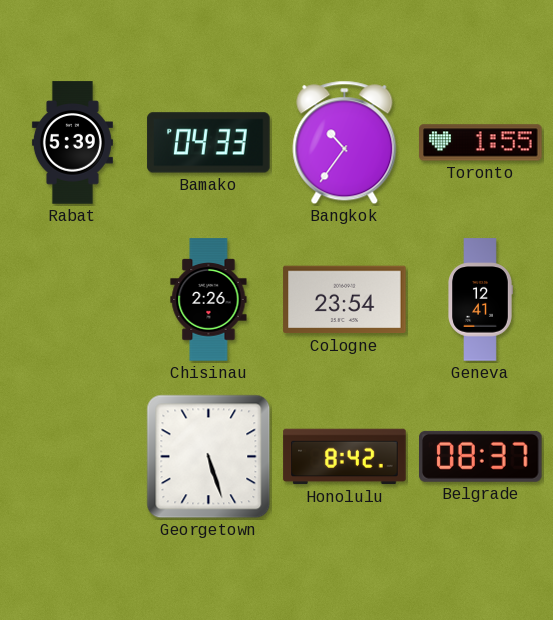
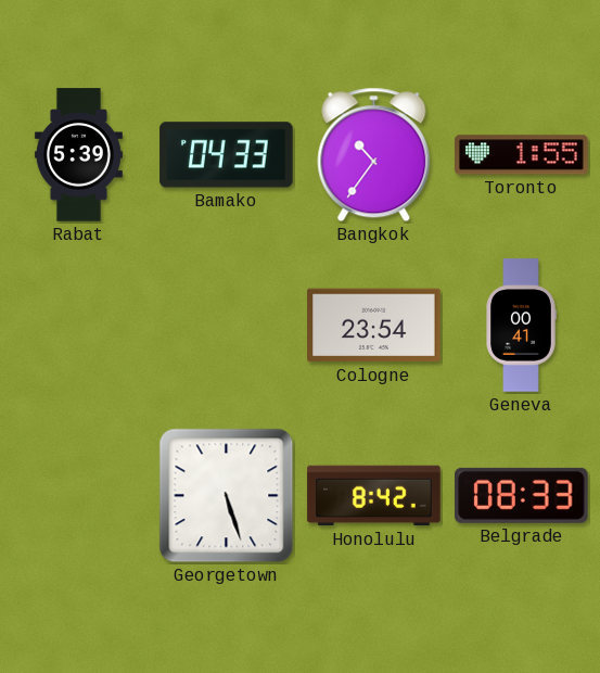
Chisinau: 2:26 -> none
Geneva: 12:41 -> 00:41
Belgrade: 08:37 -> 08:33
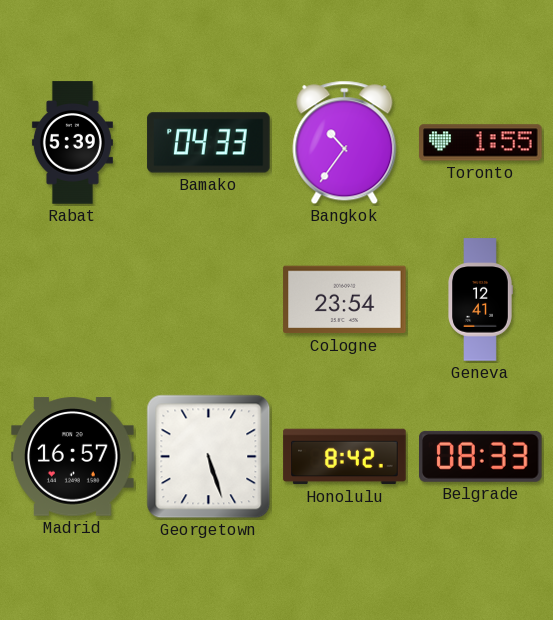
Geneva: 00:41 -> 12:41
Madrid: none -> 16:57
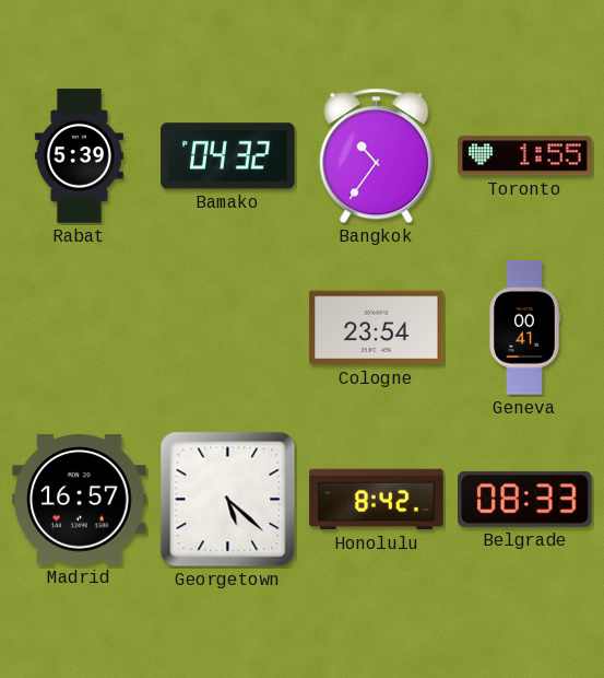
Bamako: 04:33 -> 04:32
Geneva: 12:41 -> 00:41
Georgetown: 5:27 -> 5:22
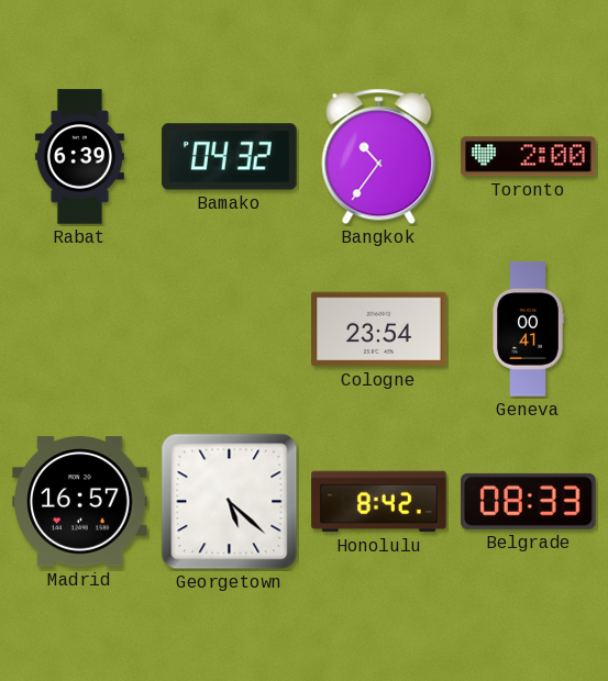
Rabat: 5:39 -> 6:39
Toronto: 1:55 -> 2:00
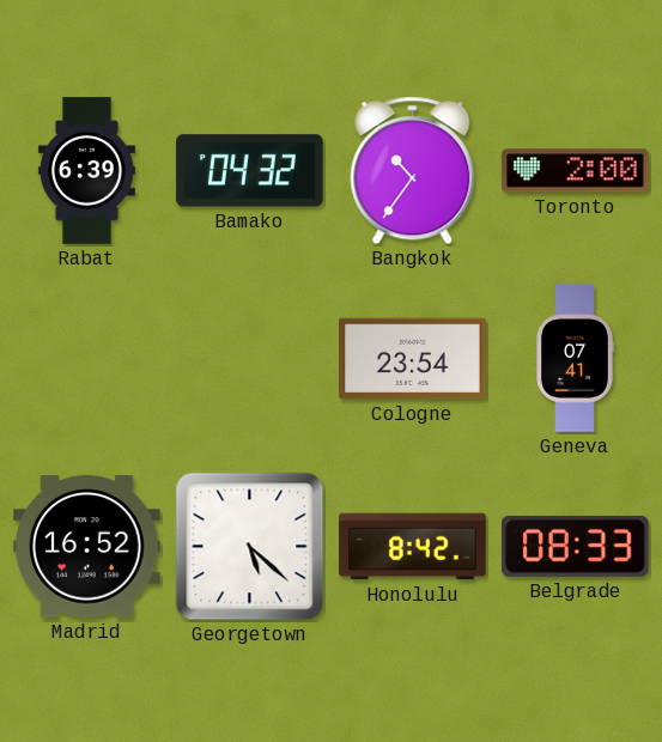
Geneva: 00:41 -> 07:41
Madrid: 16:57 -> 16:52
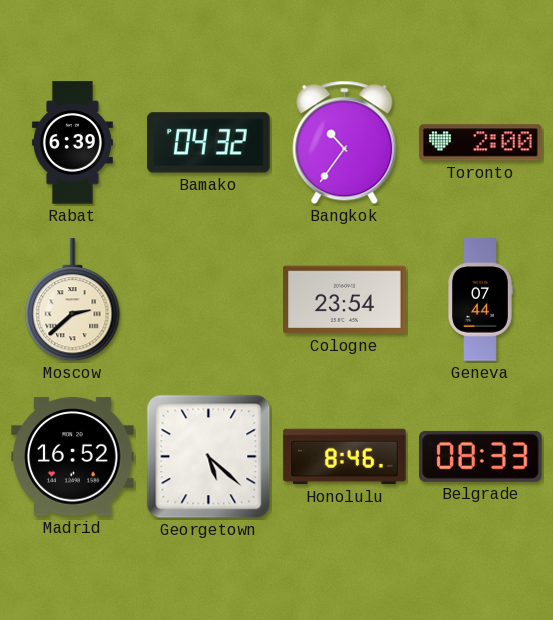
Moscow: none -> 2:38
Geneva: 07:41 -> 07:44
Honolulu: 8:42 -> 8:46
